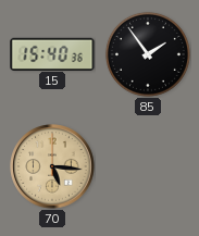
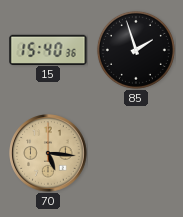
85: 1:54 -> 1:57
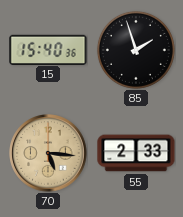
55: none -> 2:33
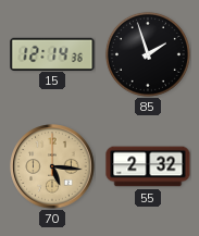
15: 15:40 -> 12:14
55: 2:33 -> 2:32
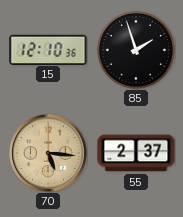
15: 12:14 -> 12:10
55: 2:32 -> 2:37
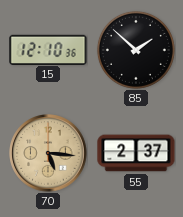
85: 1:57 -> 1:52
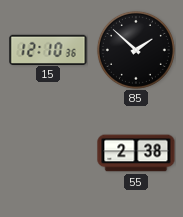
70: 5:16 -> none
55: 2:37 -> 2:38
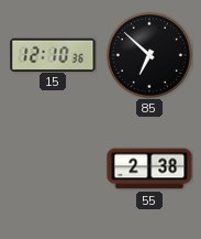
85: 1:52 -> 6:52
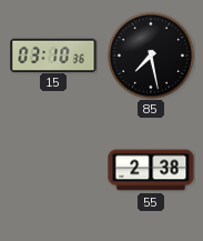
15: 12:10 -> 03:10
85: 6:52 -> 7:28
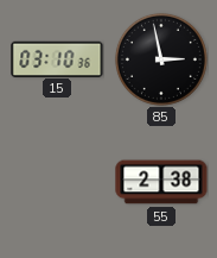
85: 7:28 -> 2:58
